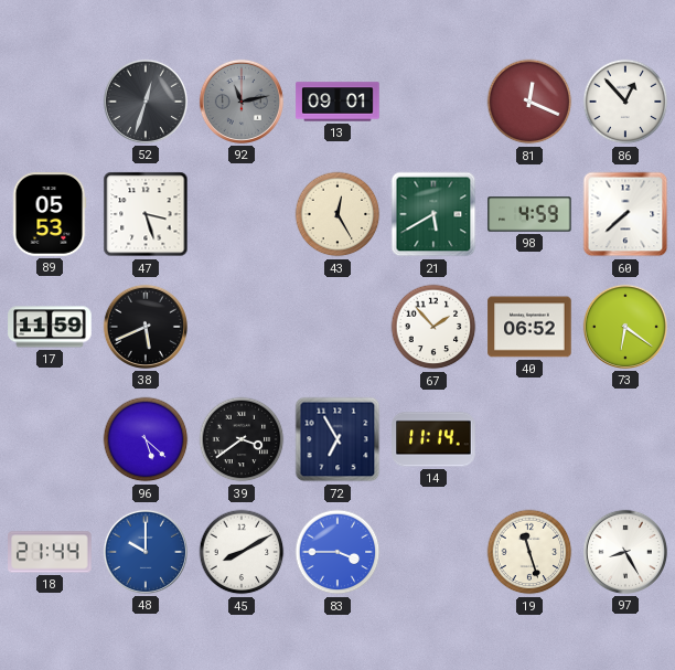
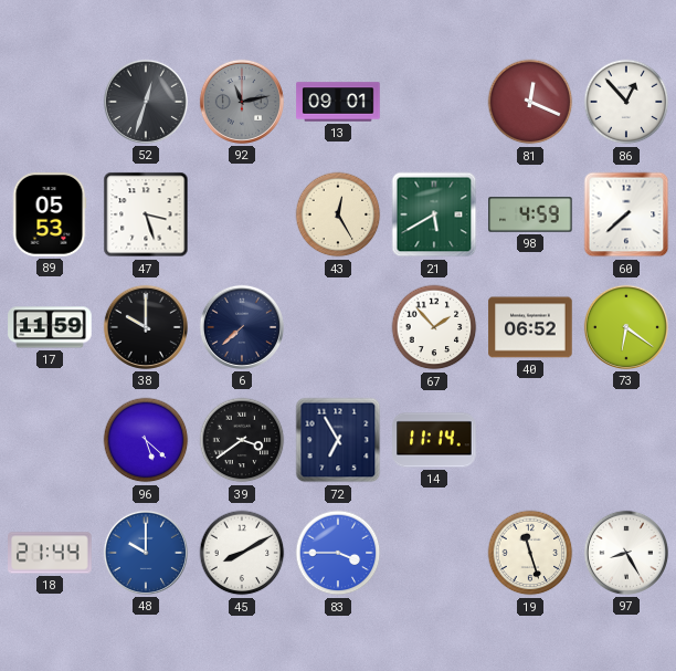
38: 5:41 -> 10:00
6: none -> 7:38
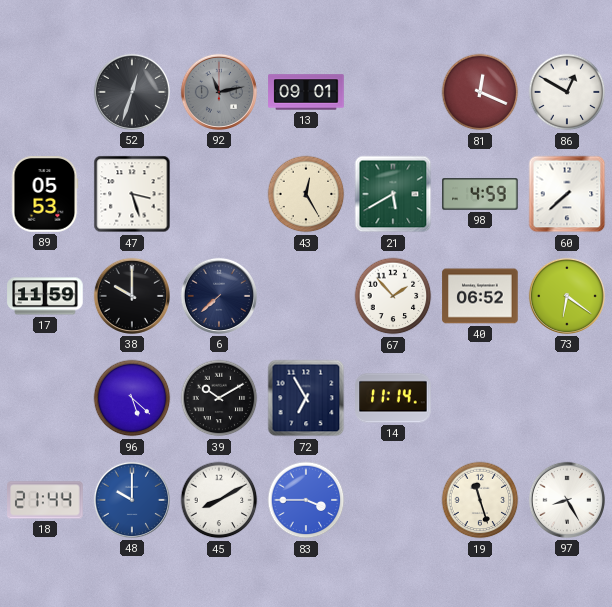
86: 12:53 -> 12:50
39: 3:39 -> 10:10
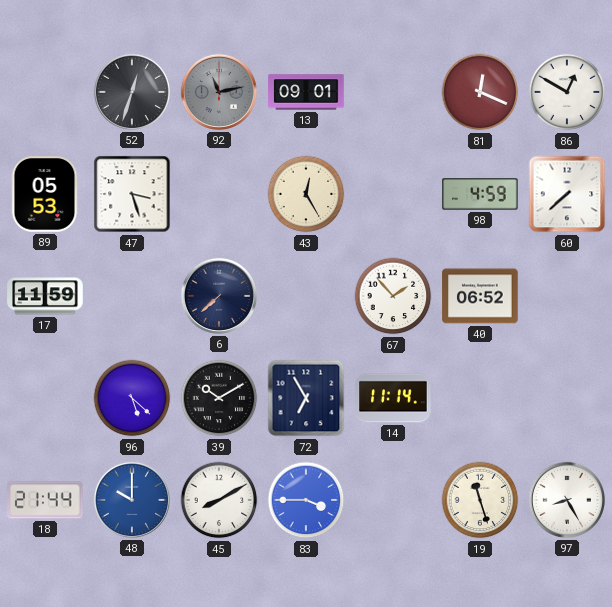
21: 5:40 -> none
38: 10:00 -> none
73: 6:21 -> none
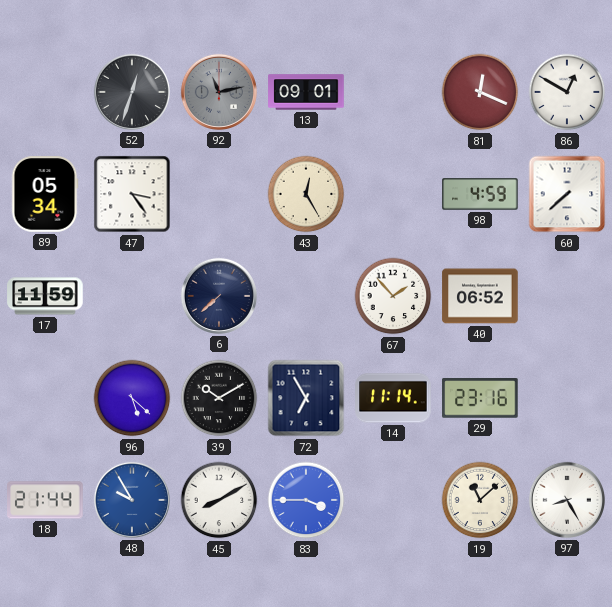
89: 05:53 -> 05:34
47: 3:27 -> 3:24
29: none -> 23:16
48: 10:00 -> 9:55
19: 11:27 -> 11:08
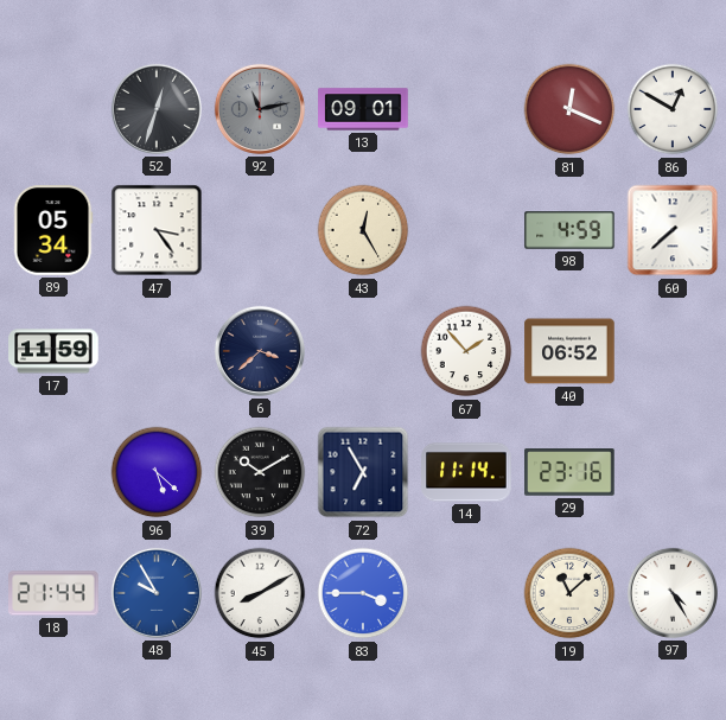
6: 7:38 -> 3:38
97: 8:25 -> 4:25
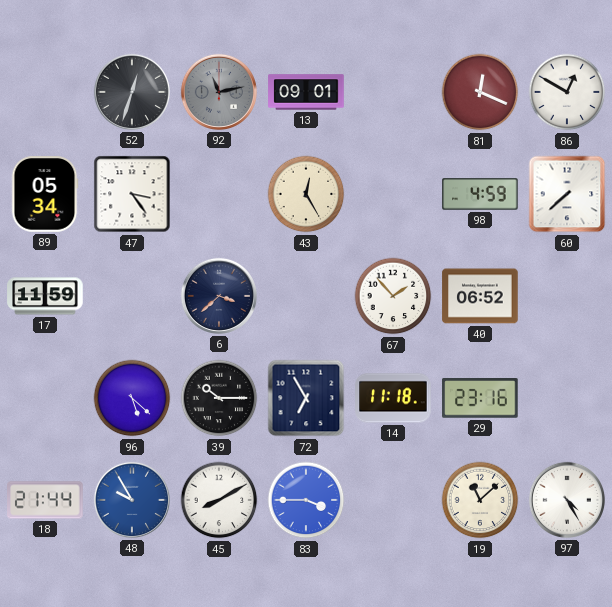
39: 10:10 -> 10:15
14: 11:14 -> 11:18
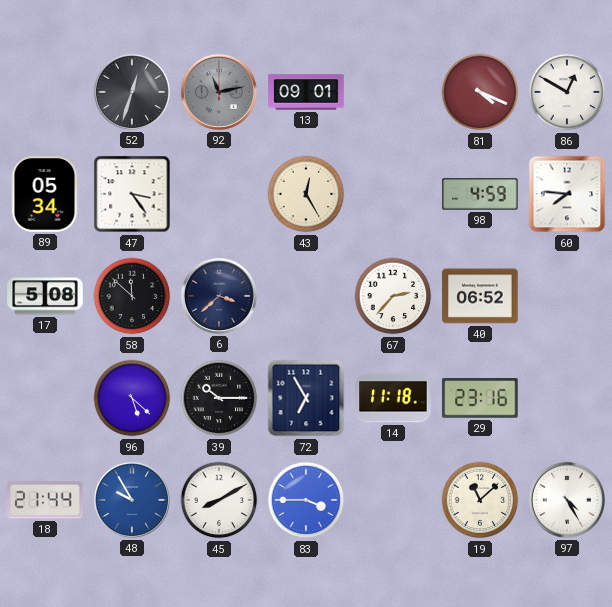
81: 12:19 -> 4:19
60: 7:38 -> 7:46
17: 11:59 -> 5:08
58: none -> 11:52
67: 1:53 -> 2:37
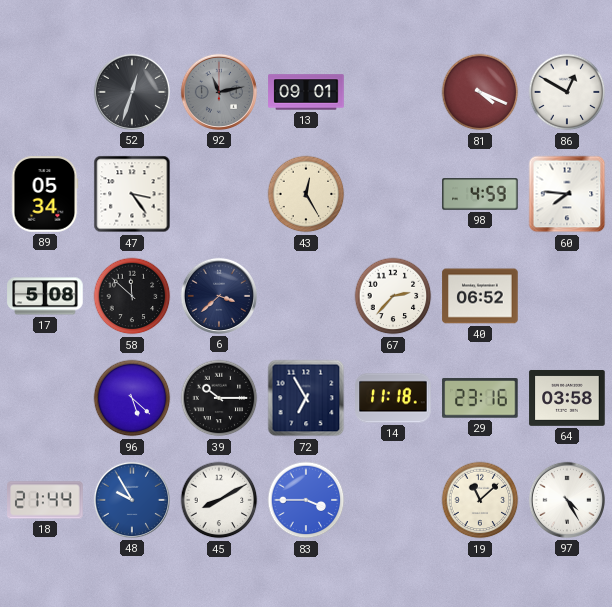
64: none -> 03:58
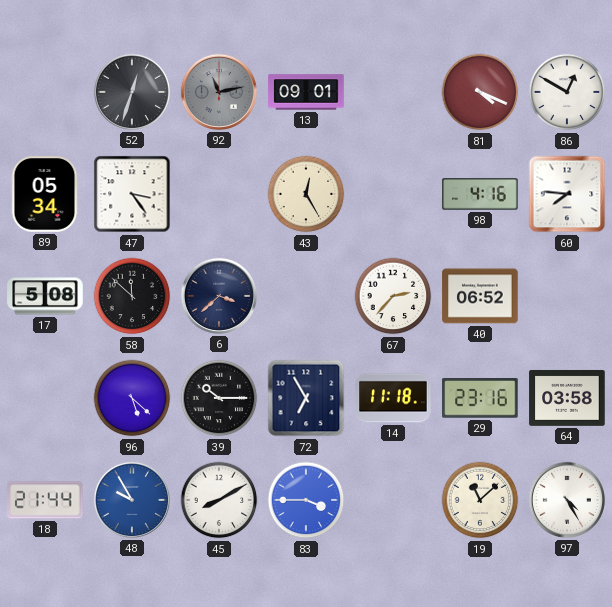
98: 4:59 -> 4:16
